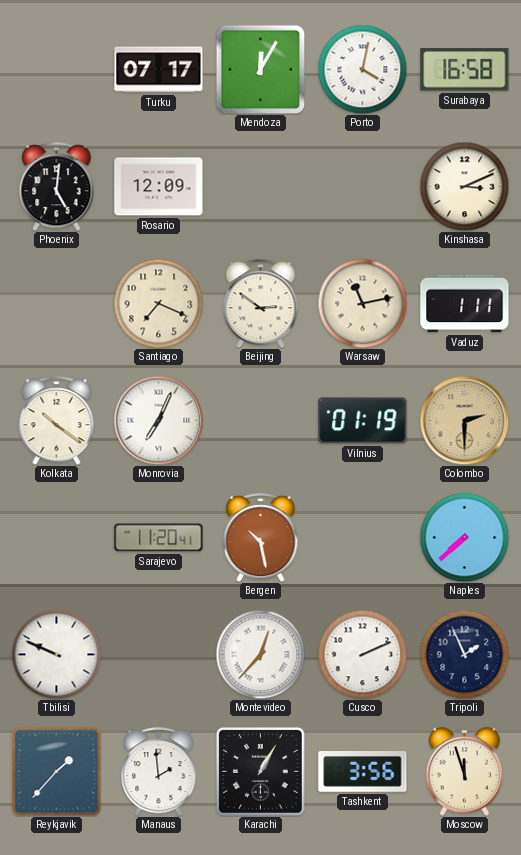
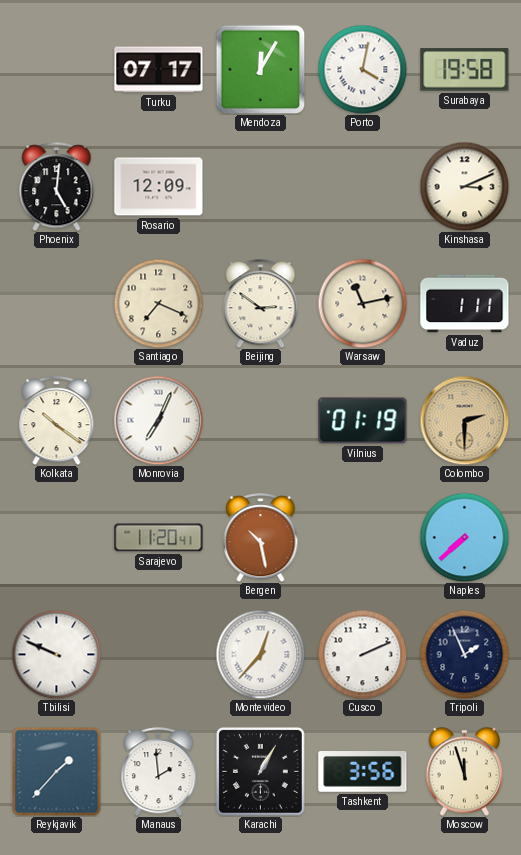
Surabaya: 16:58 -> 19:58
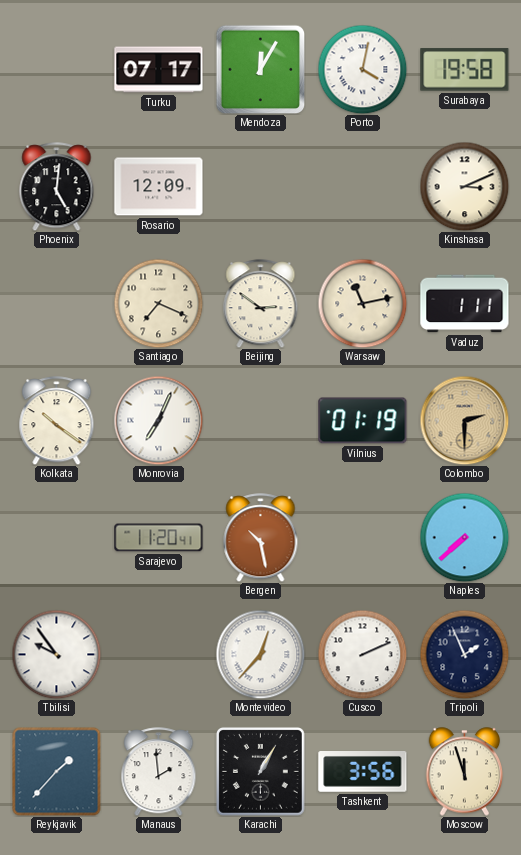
Tbilisi: 9:49 -> 9:54
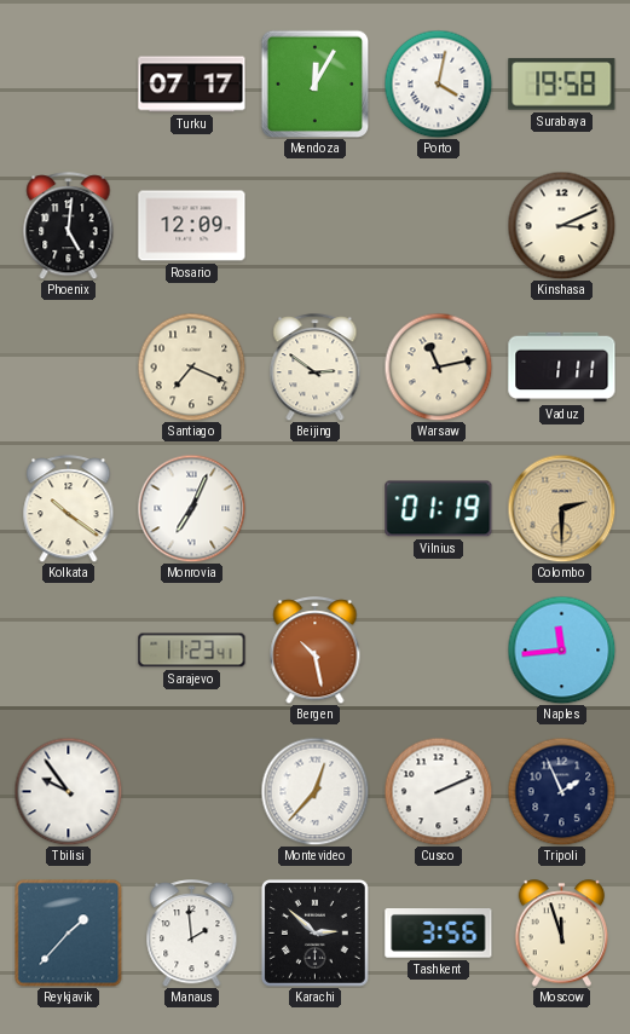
Sarajevo: 11:20 -> 11:23
Naples: 7:38 -> 11:44
Karachi: 1:05 -> 2:52
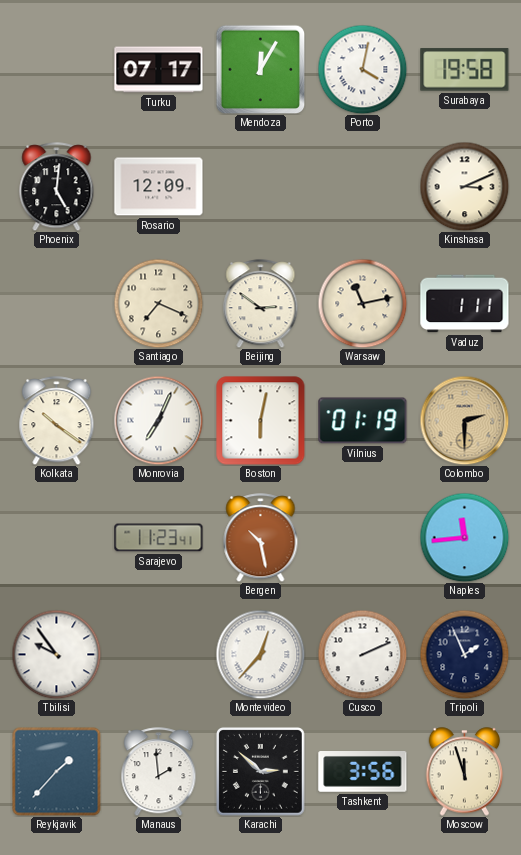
Boston: none -> 6:02
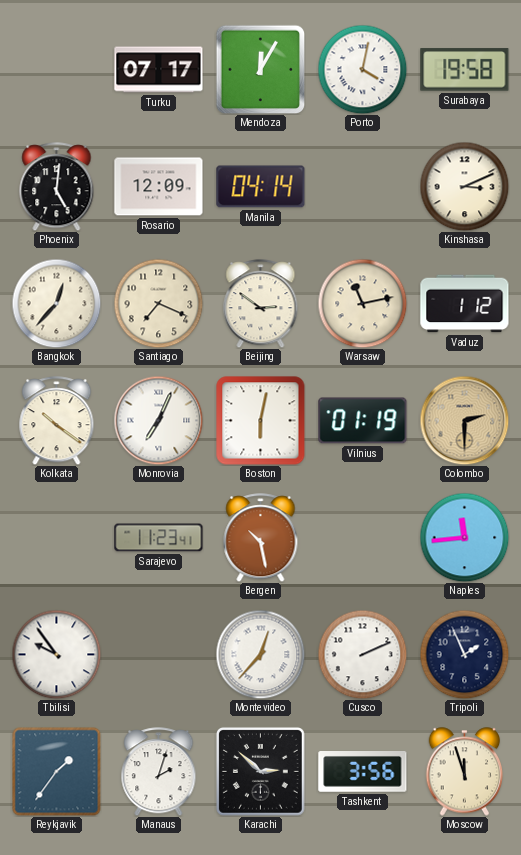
Manila: none -> 04:14
Bangkok: none -> 12:37
Vaduz: 1:11 -> 1:12
Reykjavik: 1:37 -> 1:36
Manaus: 1:59 -> 2:03
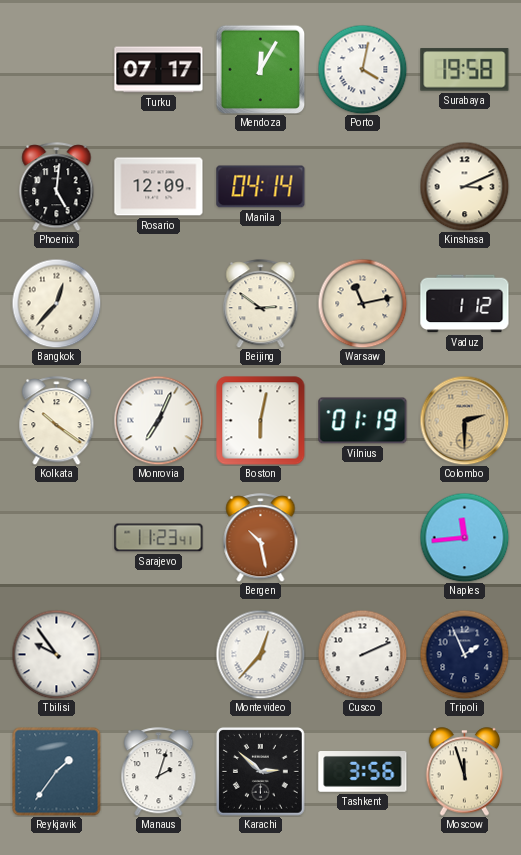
Santiago: 7:19 -> none
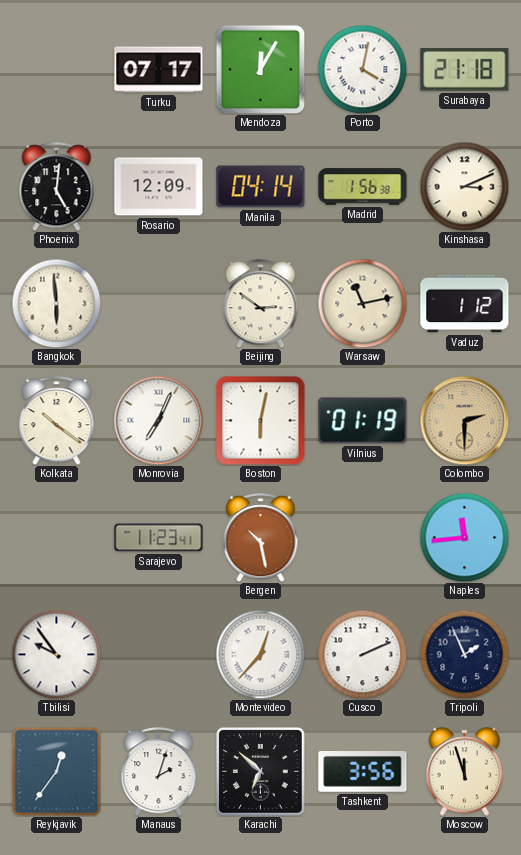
Surabaya: 19:58 -> 21:18
Madrid: none -> 1:56
Bangkok: 12:37 -> 5:59
Reykjavik: 1:36 -> 12:36
Karachi: 2:52 -> 6:52
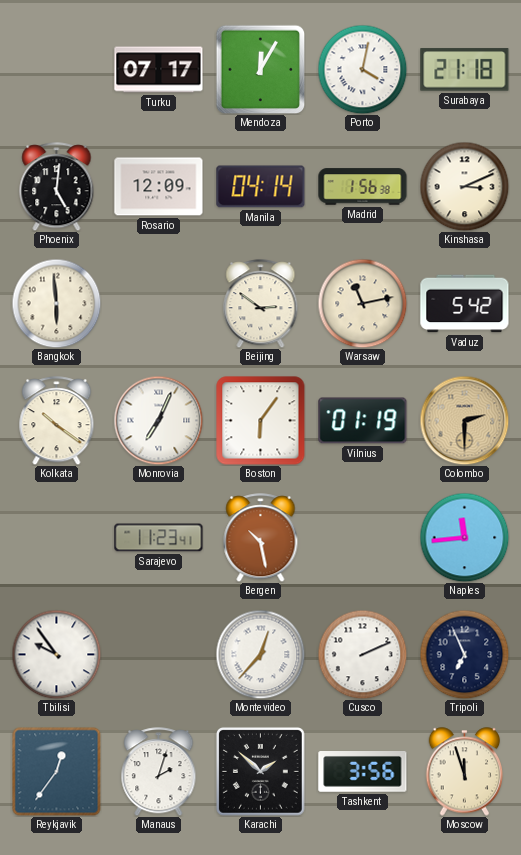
Vaduz: 1:12 -> 5:42
Boston: 6:02 -> 6:06
Tripoli: 1:56 -> 6:56
Karachi: 6:52 -> 1:52
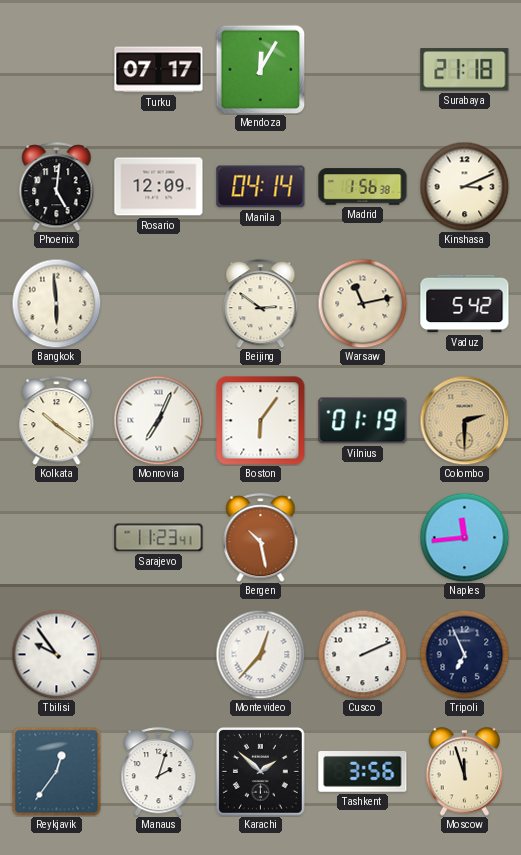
Porto: 4:02 -> none
